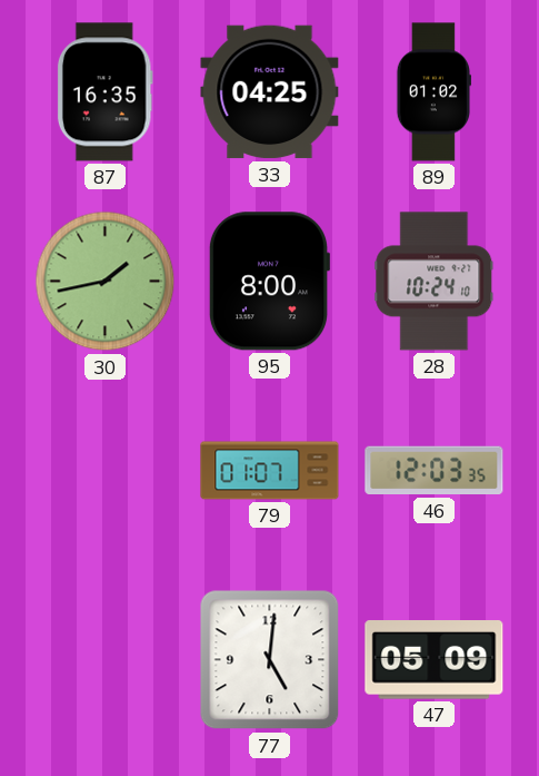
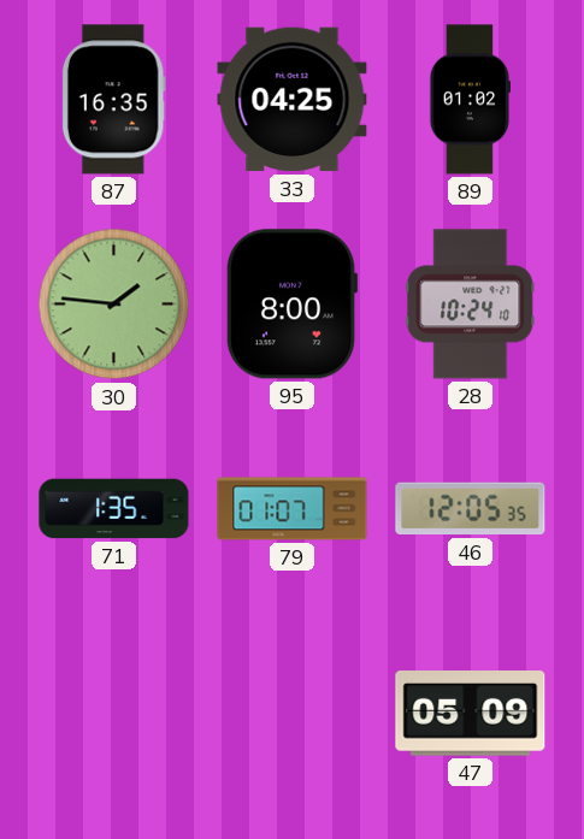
30: 1:43 -> 1:46
71: none -> 1:35
46: 12:03 -> 12:05
77: 5:01 -> none
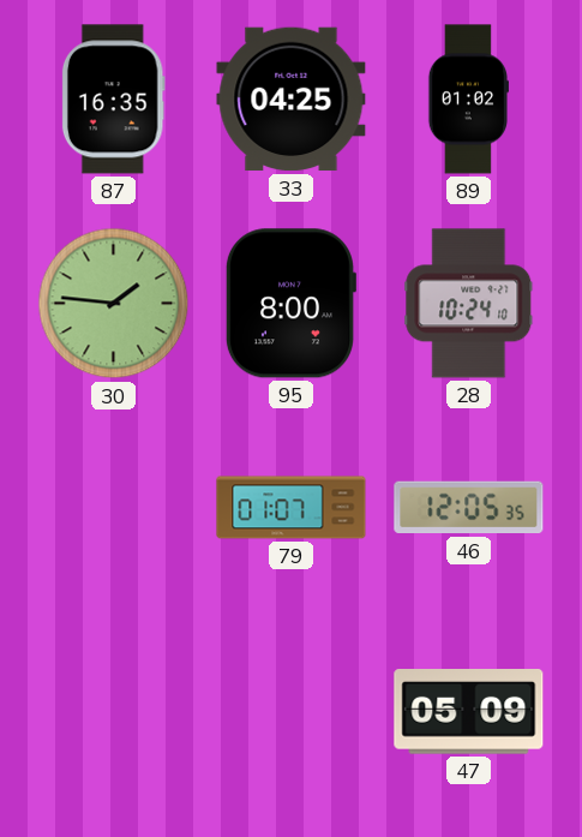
71: 1:35 -> none
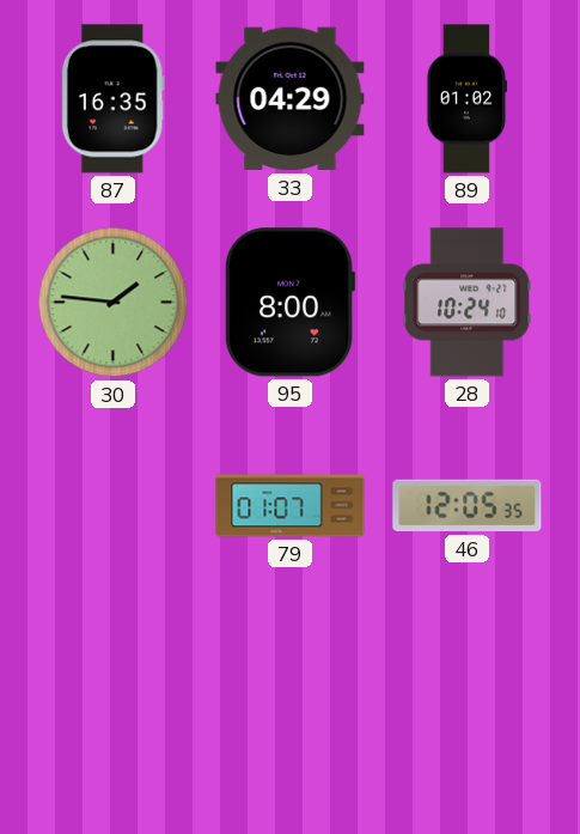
33: 04:25 -> 04:29
47: 05:09 -> none
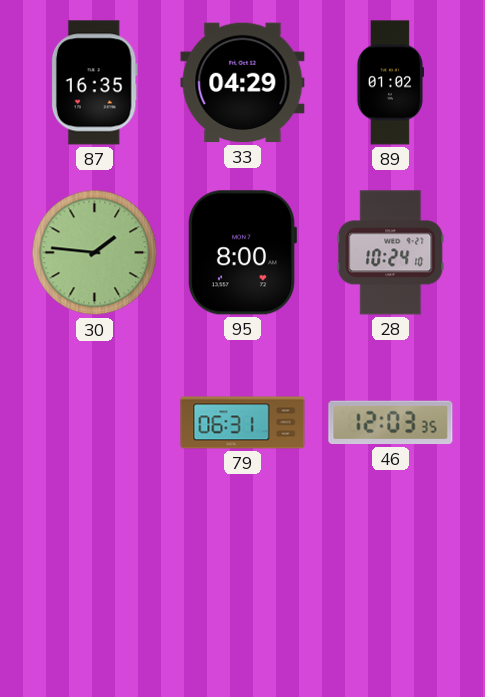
79: 01:07 -> 06:31
46: 12:05 -> 12:03
